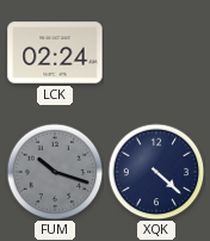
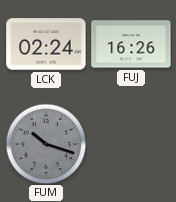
FUJ: none -> 16:26
XQK: 4:22 -> none
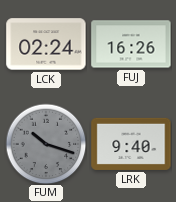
LRK: none -> 9:40
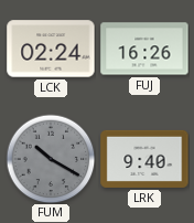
FUM: 10:18 -> 10:20
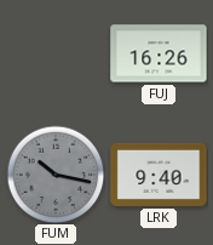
LCK: 02:24 -> none
FUM: 10:20 -> 10:17
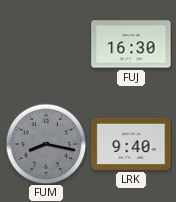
FUJ: 16:26 -> 16:30
FUM: 10:17 -> 8:17
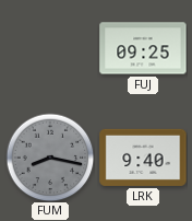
FUJ: 16:30 -> 09:25
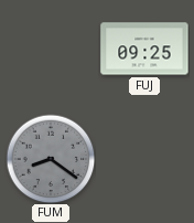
FUM: 8:17 -> 8:21
LRK: 9:40 -> none
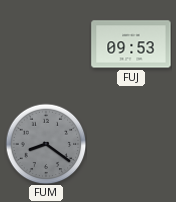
FUJ: 09:25 -> 09:53
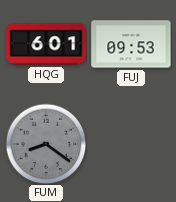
HQG: none -> 6:01
